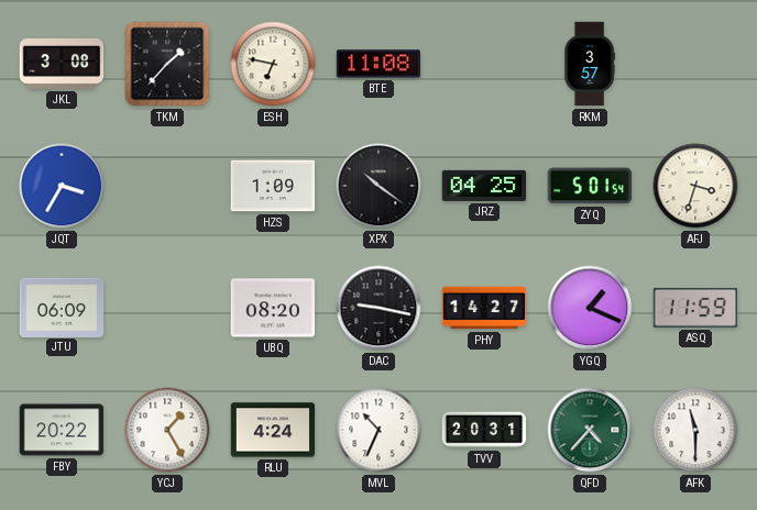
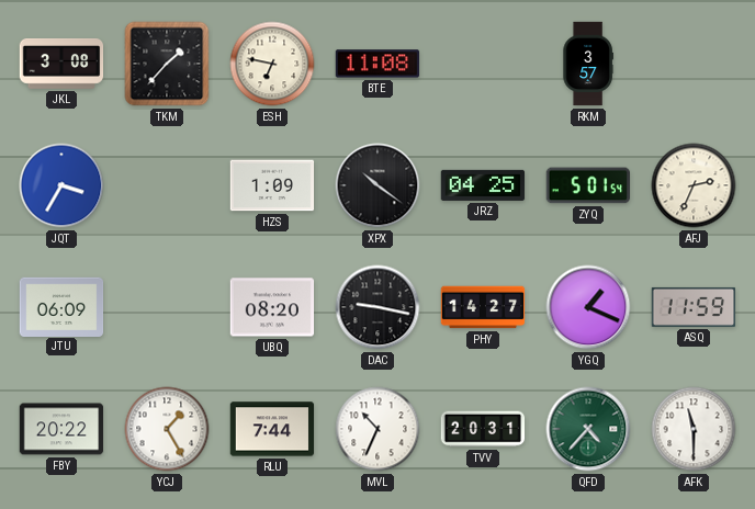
AFJ: 3:33 -> 2:34
RLU: 4:24 -> 7:44
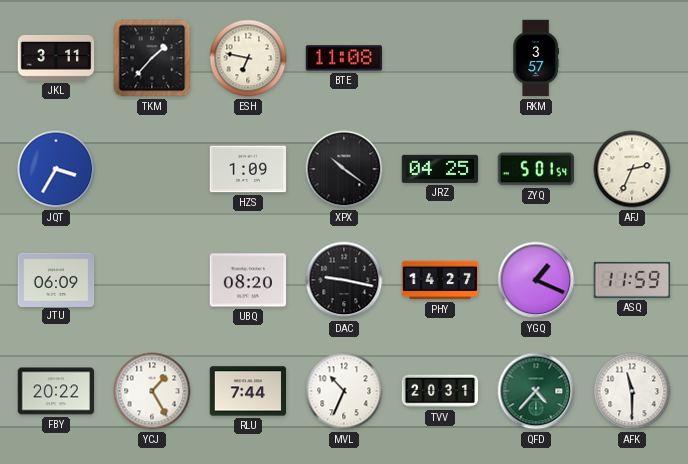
JKL: 3:08 -> 3:11
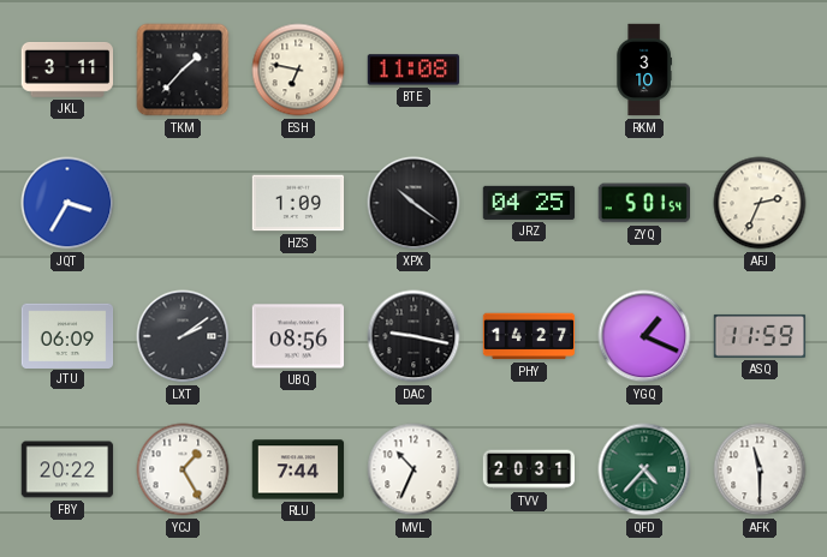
RKM: 3:57 -> 3:10
LXT: none -> 2:09
UBQ: 08:20 -> 08:56
